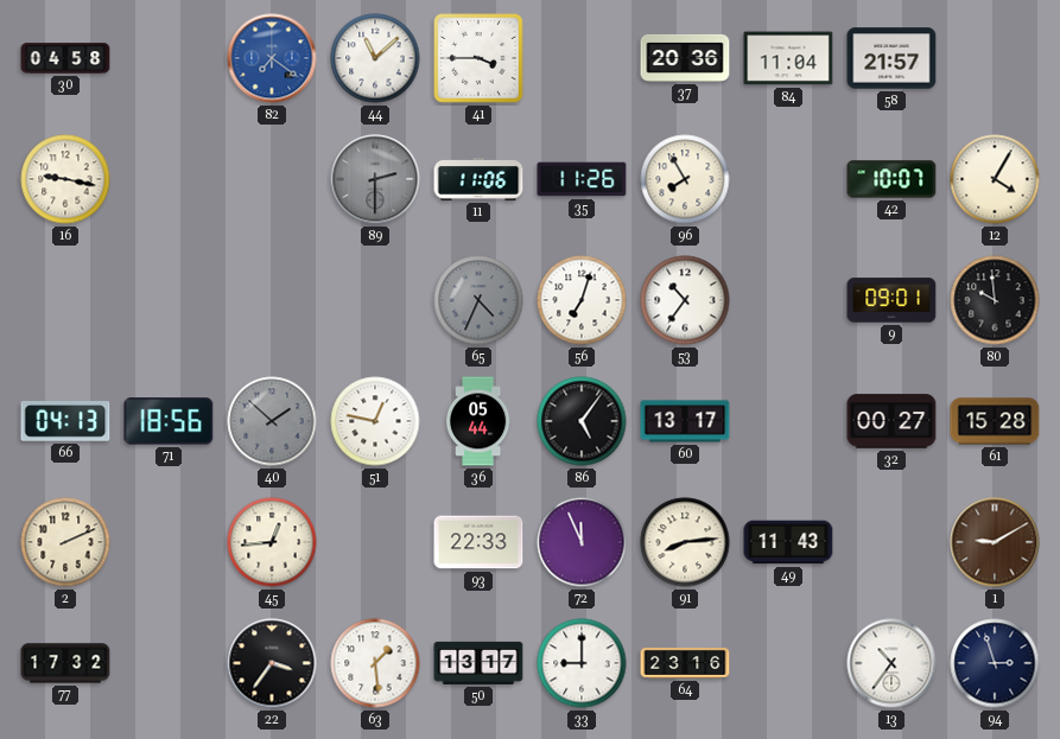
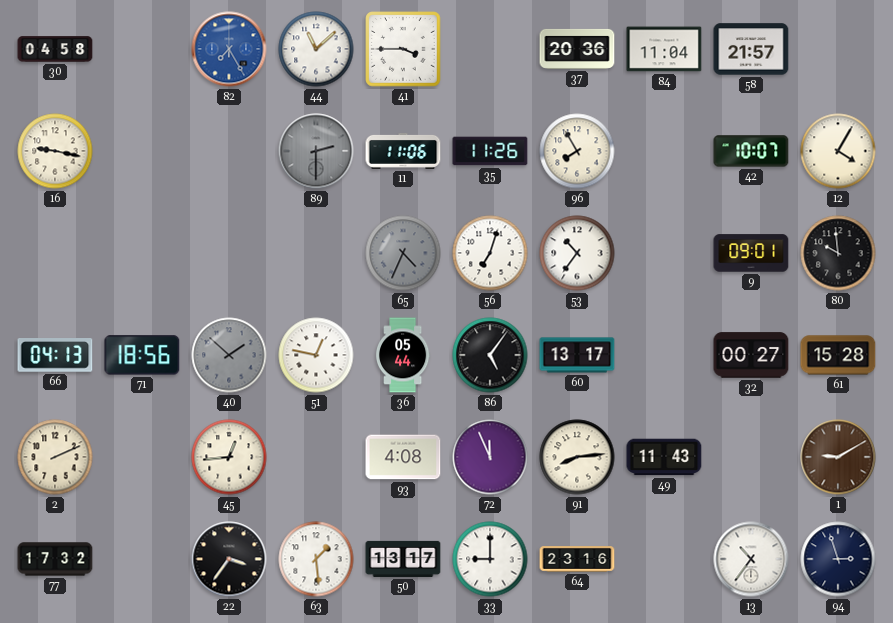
82: 7:21 -> 7:25
93: 22:33 -> 4:08
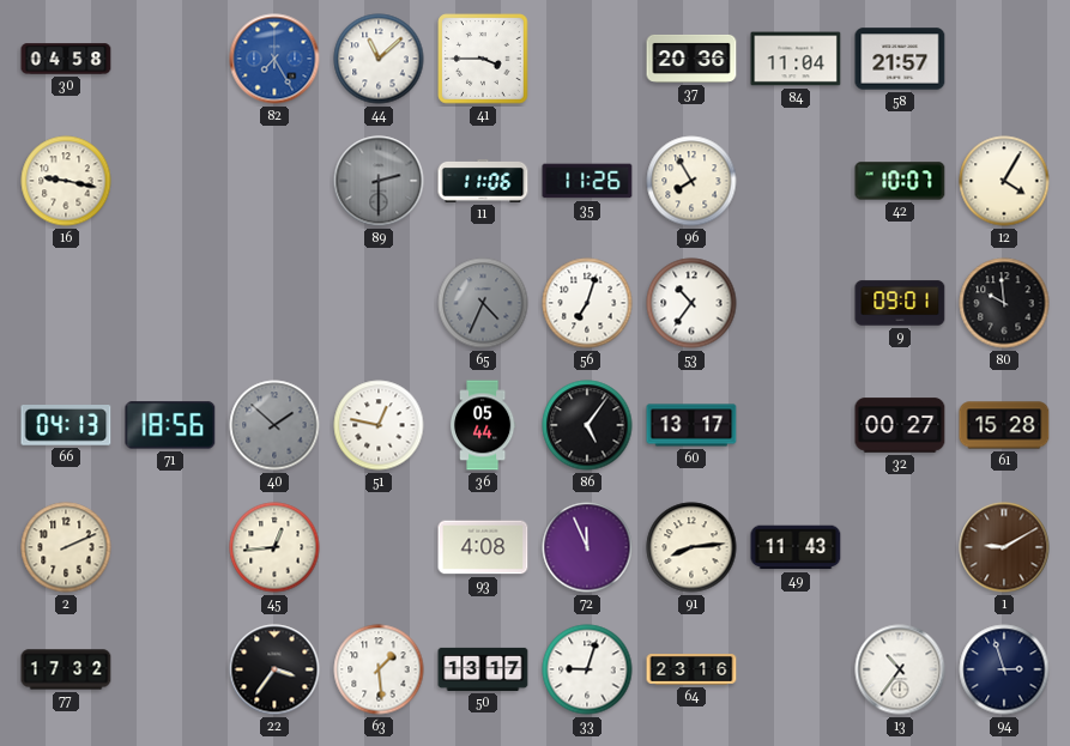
33: 9:00 -> 9:03
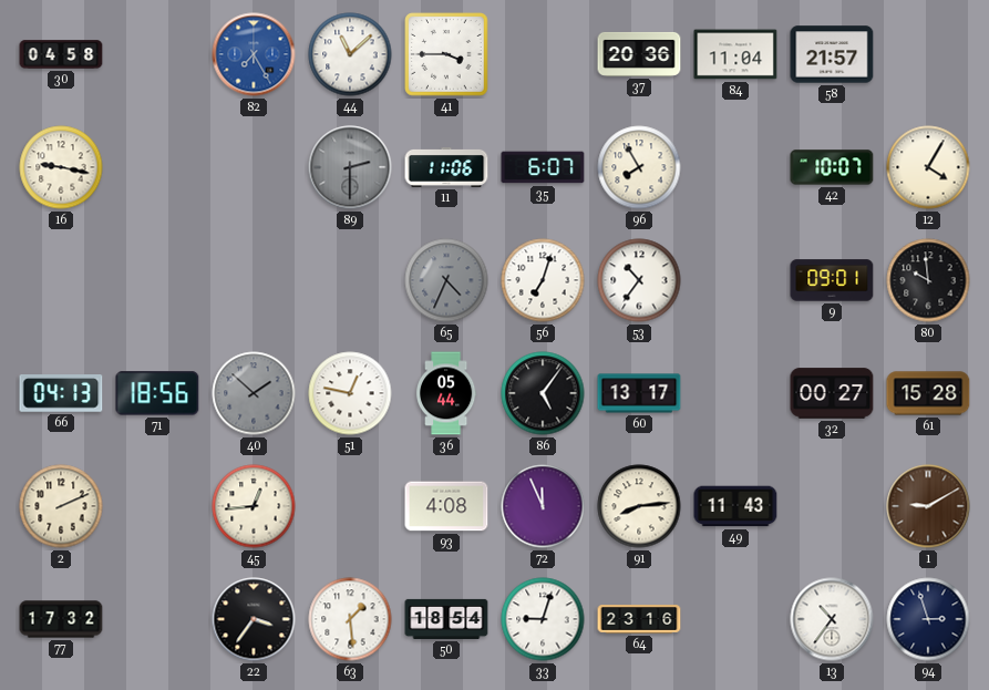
35: 11:26 -> 6:07
50: 13:17 -> 18:54
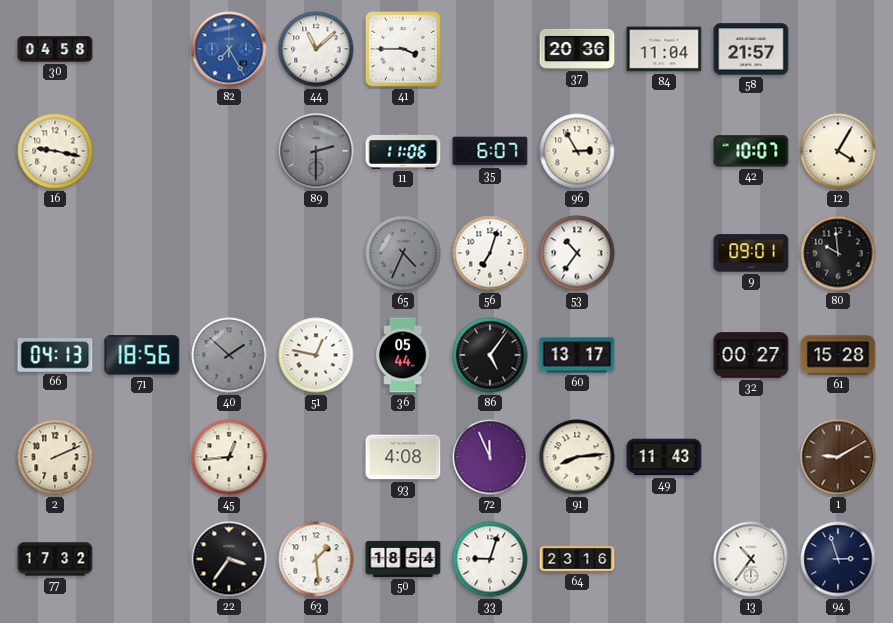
96: 7:55 -> 2:55
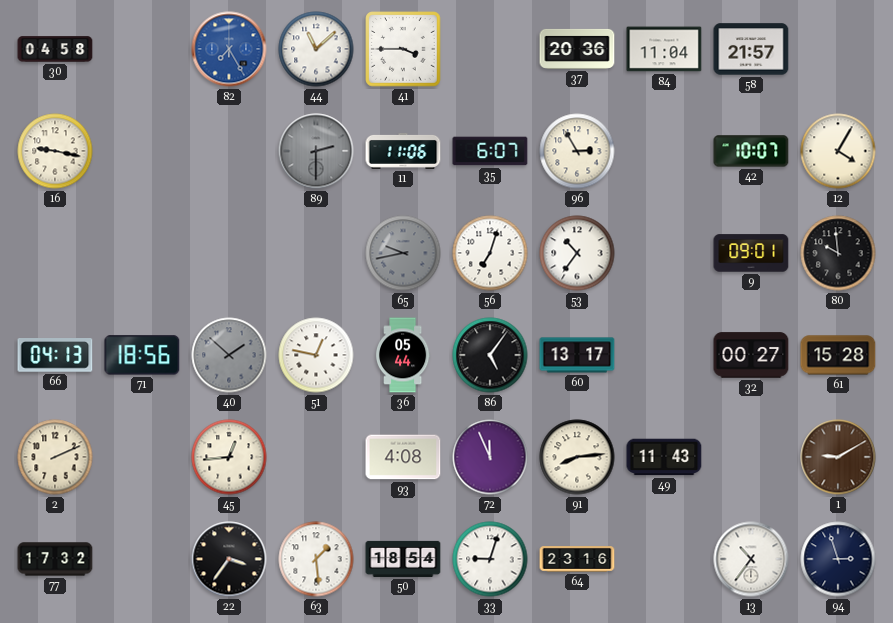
65: 4:34 -> 9:43
